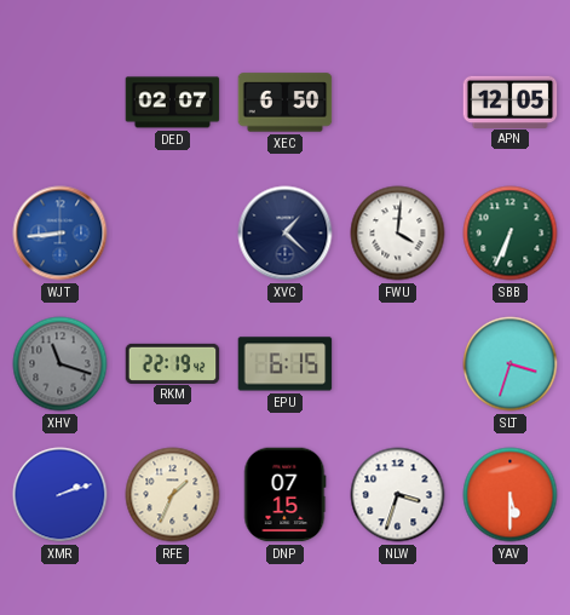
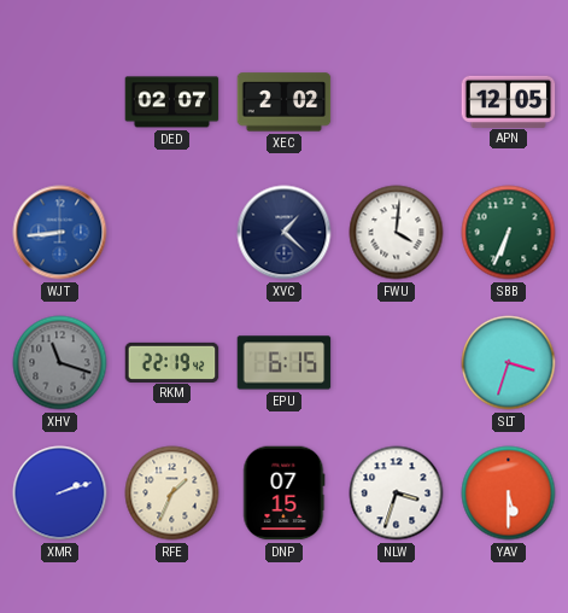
XEC: 6:50 -> 2:02
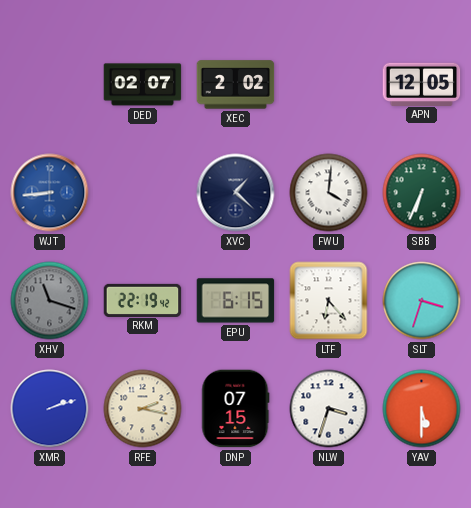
LTF: none -> 6:23
RFE: 1:34 -> 2:17
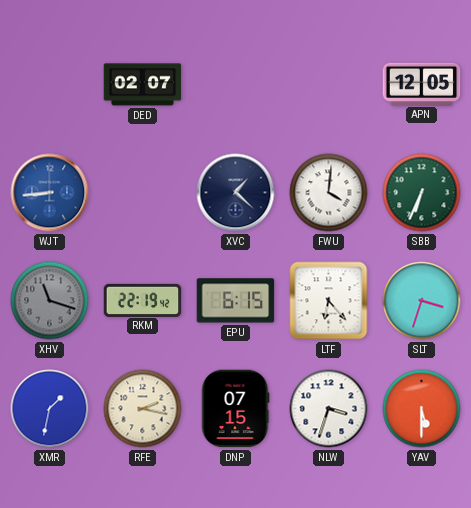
XEC: 2:02 -> none
XMR: 2:12 -> 1:32
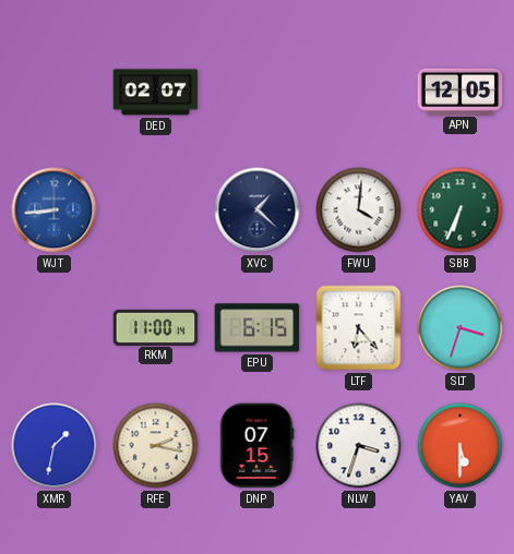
XHV: 11:18 -> none
RKM: 22:19 -> 11:00
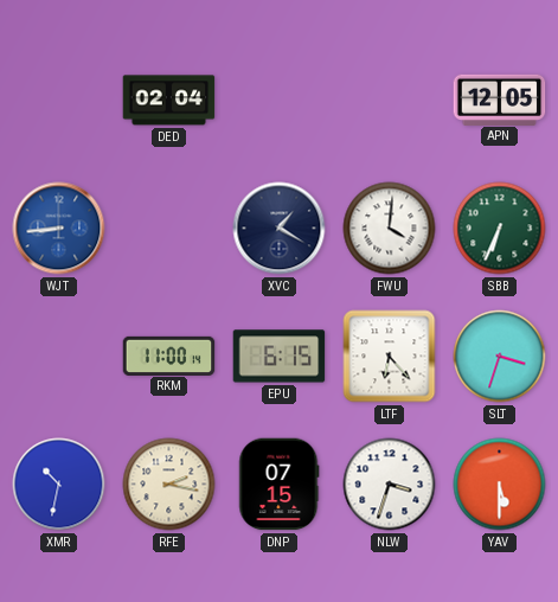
DED: 02:07 -> 02:04
XVC: 1:22 -> 1:20
XMR: 1:32 -> 10:32
